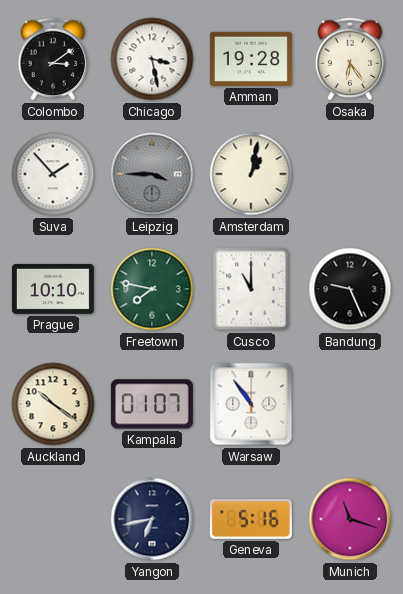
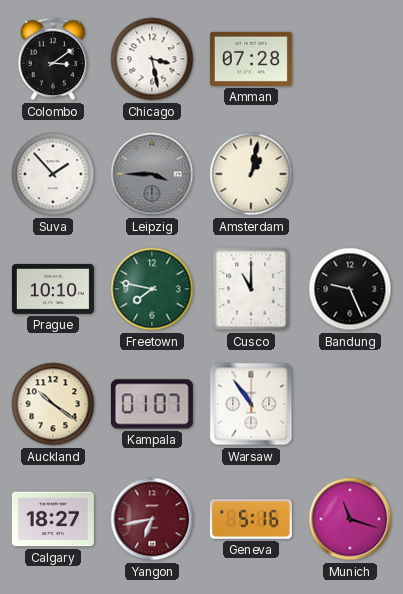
Amman: 19:28 -> 07:28
Osaka: 6:24 -> none
Calgary: none -> 18:27
Yangon dial: navy -> burgundy
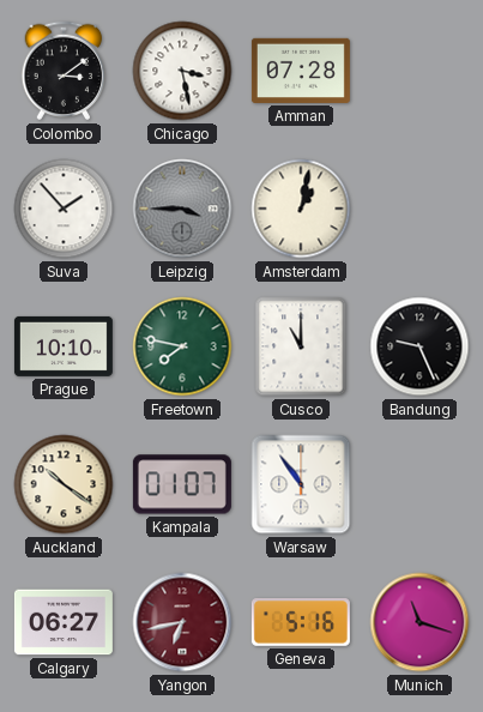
Calgary: 18:27 -> 06:27
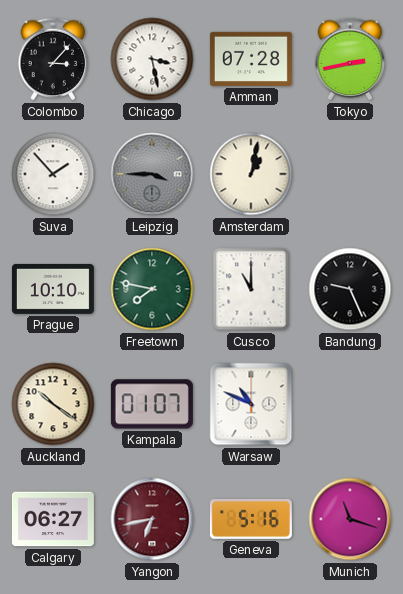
Colombo: 3:09 -> 3:07
Tokyo: none -> 2:43
Warsaw: 10:54 -> 10:49
